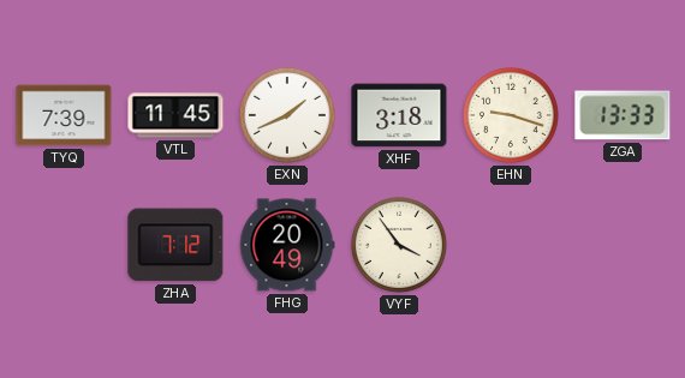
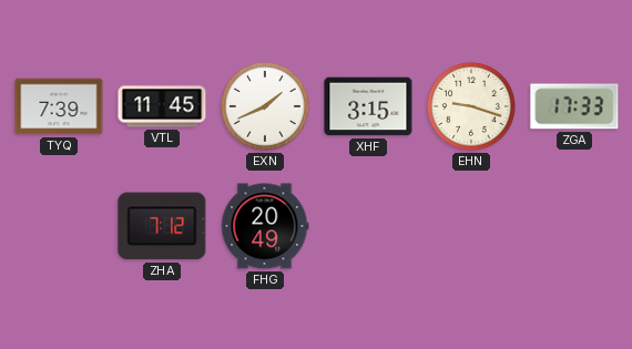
XHF: 3:18 -> 3:15
ZGA: 13:33 -> 17:33
VYF: 3:54 -> none
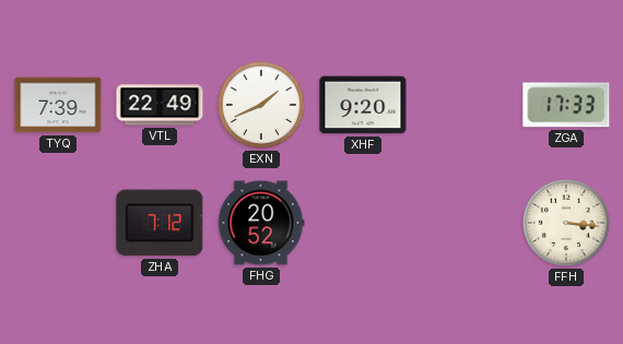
VTL: 11:45 -> 22:49
XHF: 3:15 -> 9:20
EHN: 9:18 -> none
FHG: 20:49 -> 20:52
FFH: none -> 3:16
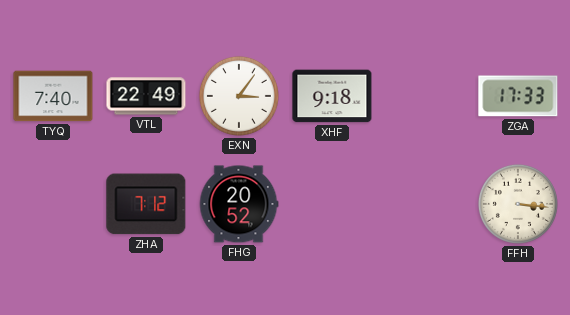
TYQ: 7:39 -> 7:40
EXN: 1:41 -> 3:06
XHF: 9:20 -> 9:18
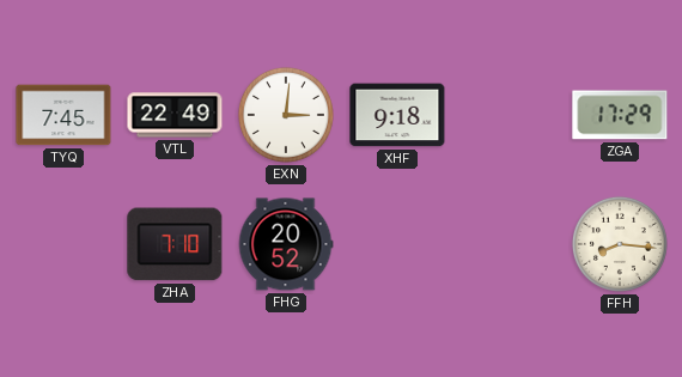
TYQ: 7:40 -> 7:45
EXN: 3:06 -> 3:01
ZGA: 17:33 -> 17:29
ZHA: 7:12 -> 7:10
FFH: 3:16 -> 8:16
